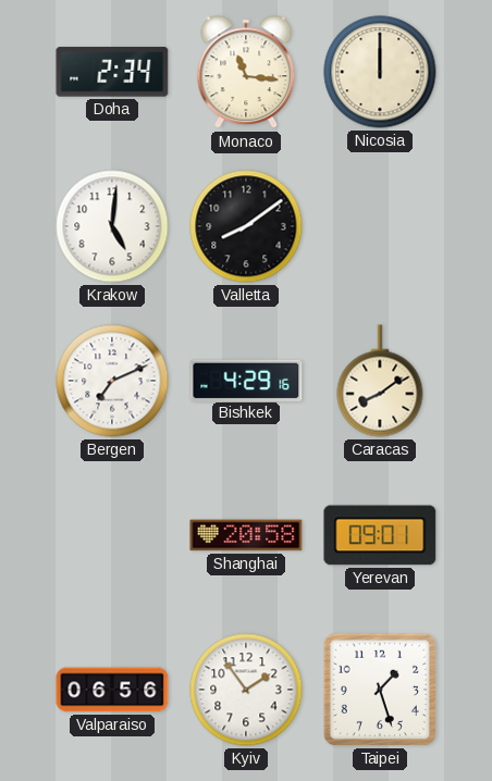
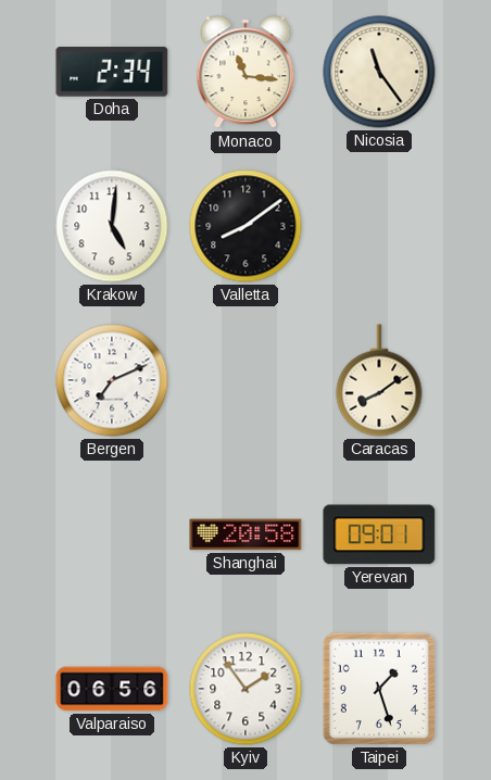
Nicosia: 12:00 -> 11:24
Bishkek: 4:29 -> none
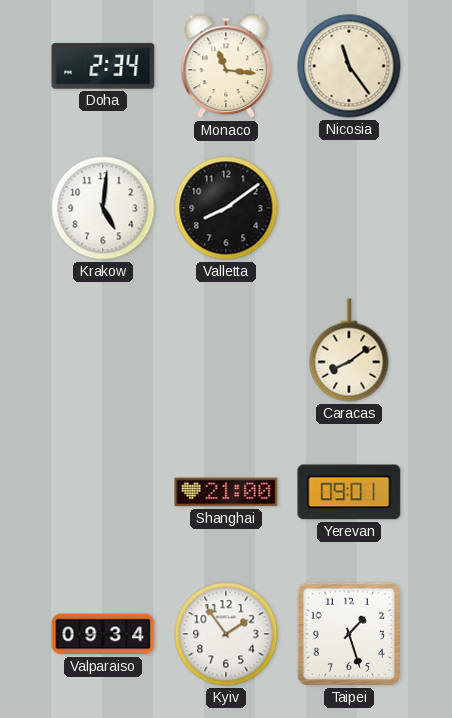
Bergen: 7:11 -> none
Shanghai: 20:58 -> 21:00
Valparaiso: 06:56 -> 09:34
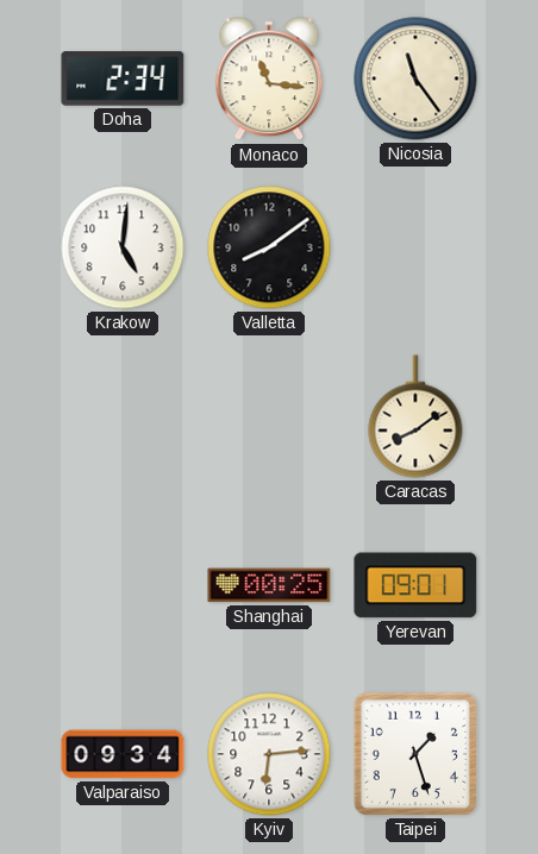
Shanghai: 21:00 -> 00:25
Kyiv: 1:54 -> 6:14
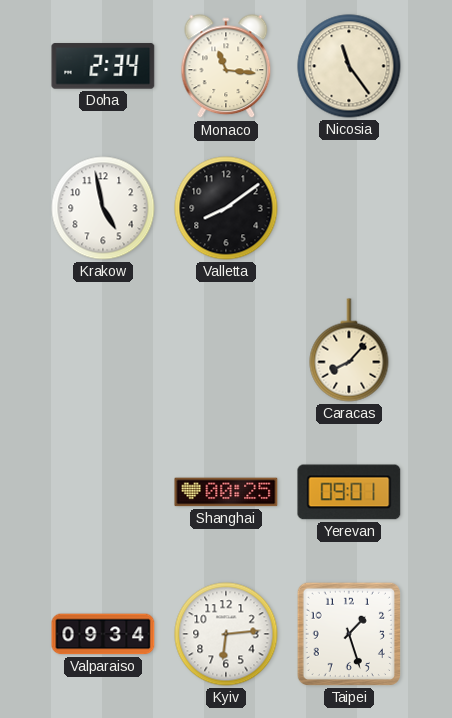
Krakow: 5:01 -> 4:58
Caracas: 8:09 -> 8:07
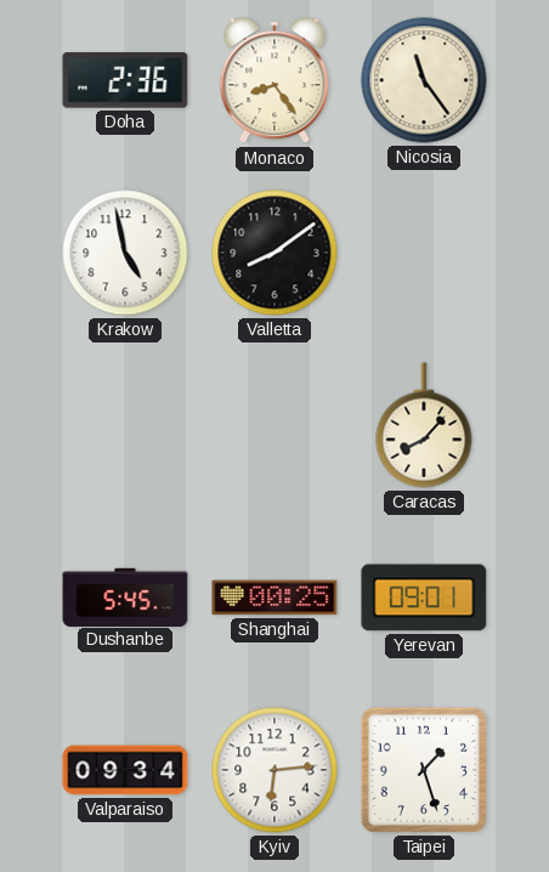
Doha: 2:34 -> 2:36
Monaco: 11:16 -> 8:24
Dushanbe: none -> 5:45
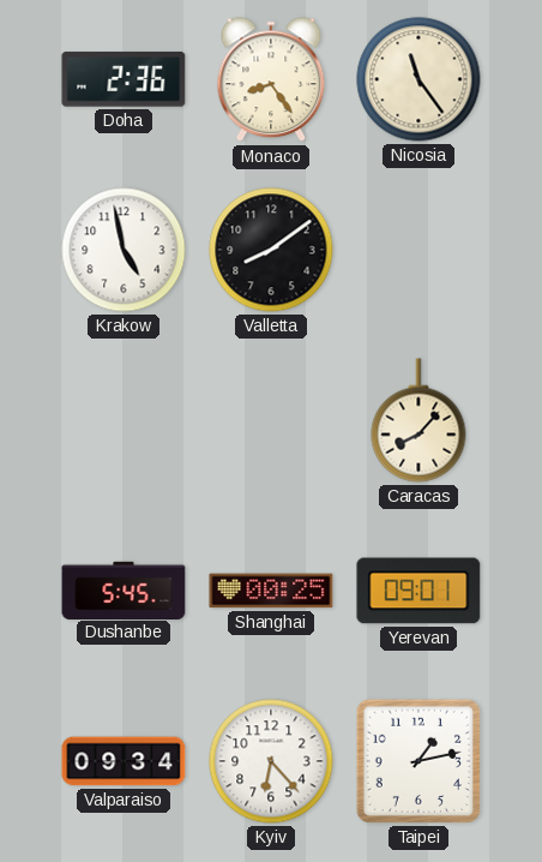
Kyiv: 6:14 -> 6:23
Taipei: 1:27 -> 1:13
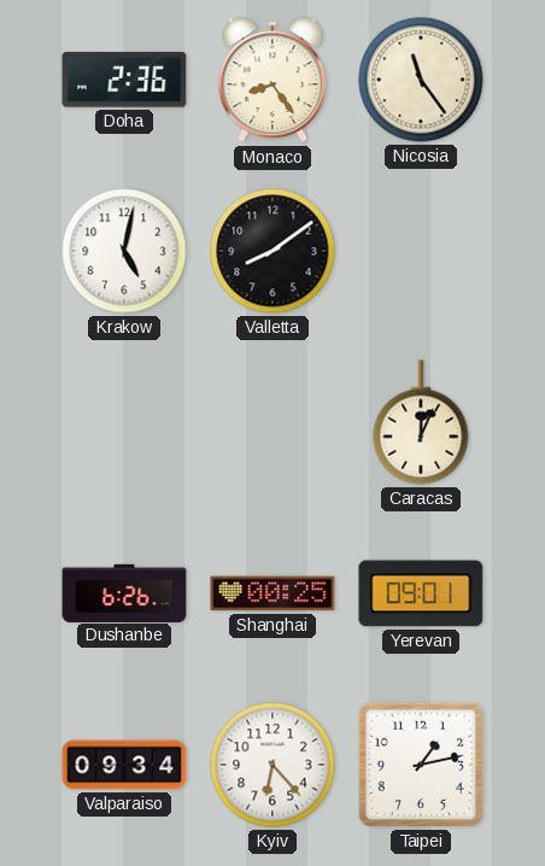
Krakow: 4:58 -> 5:02
Caracas: 8:07 -> 12:04
Dushanbe: 5:45 -> 6:26
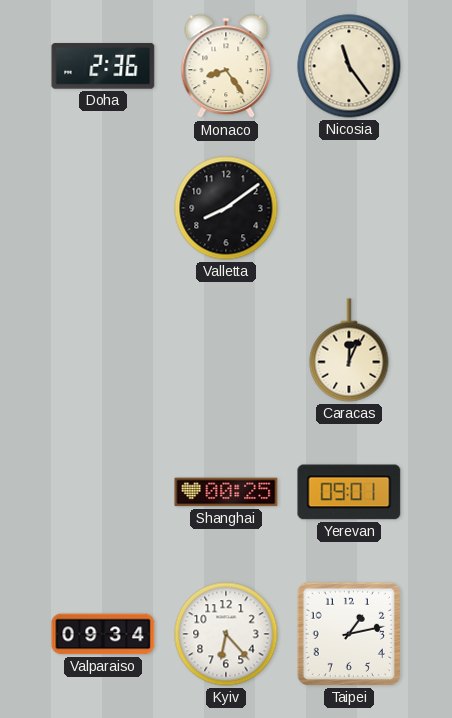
Krakow: 5:02 -> none
Dushanbe: 6:26 -> none
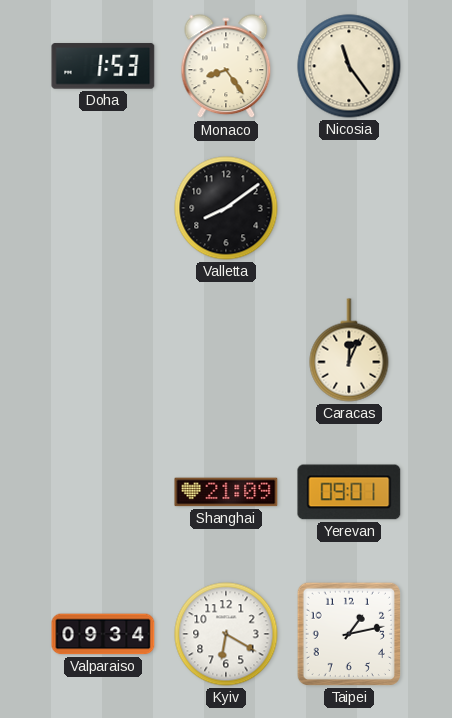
Doha: 2:36 -> 1:53
Shanghai: 00:25 -> 21:09
Kyiv: 6:23 -> 6:20
